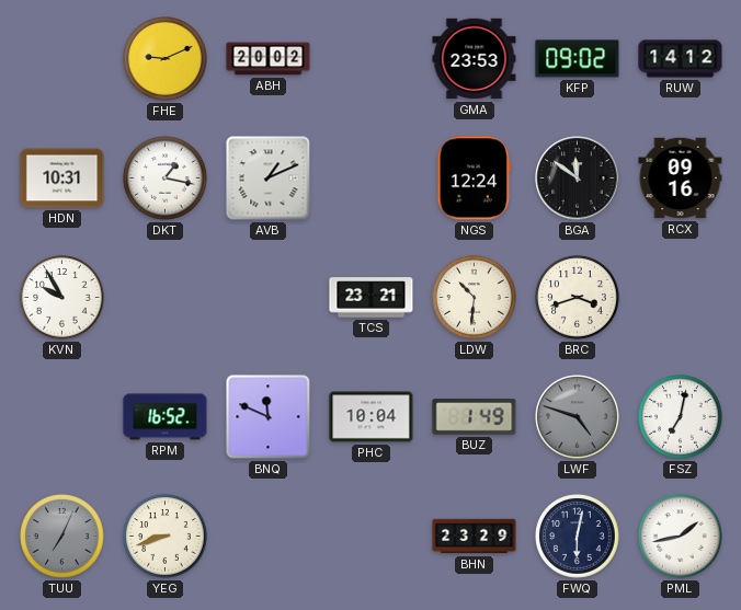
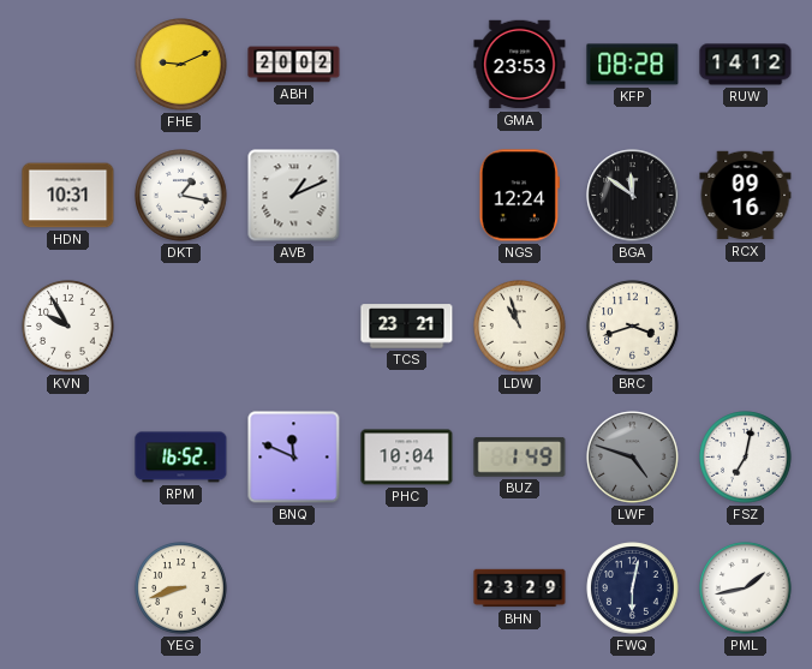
KFP: 09:02 -> 08:28
LDW: 10:31 -> 10:57
TUU: 7:04 -> none
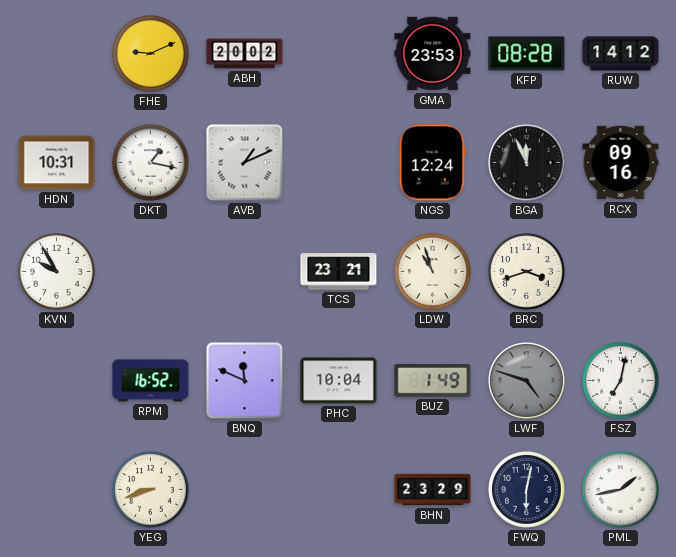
BGA: 11:51 -> 11:56
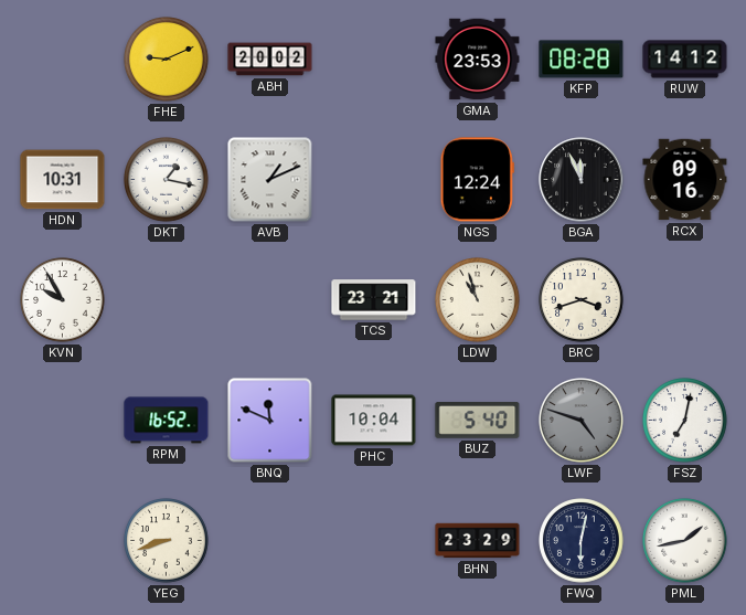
BUZ: 1:49 -> 5:40
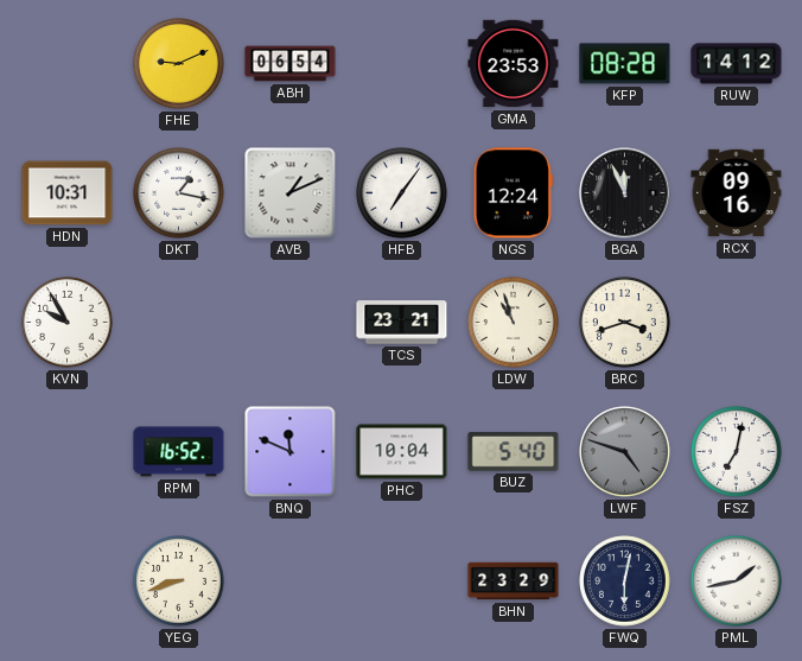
ABH: 20:02 -> 06:54
HFB: none -> 7:06
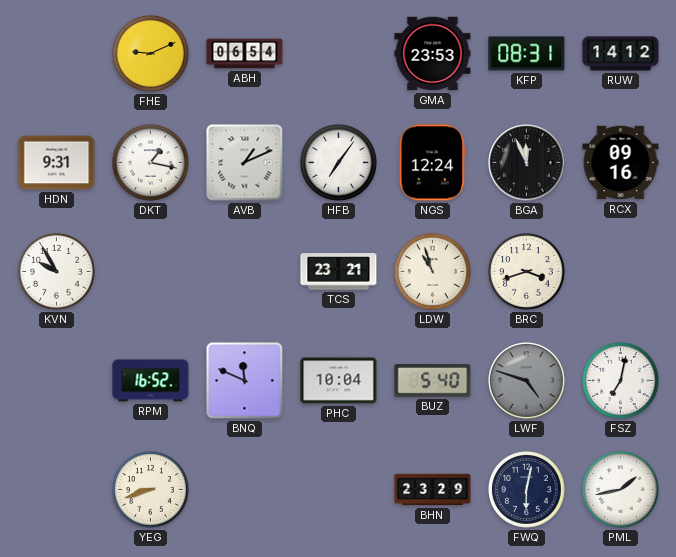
KFP: 08:28 -> 08:31
HDN: 10:31 -> 9:31
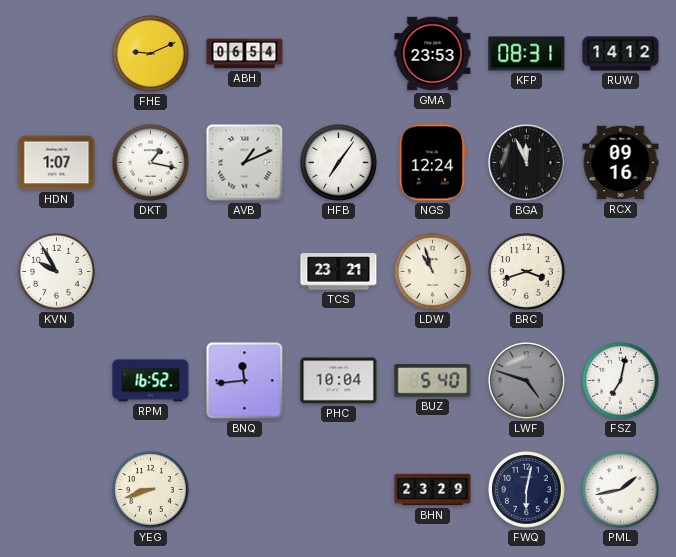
HDN: 9:31 -> 1:07
BNQ: 11:49 -> 11:44
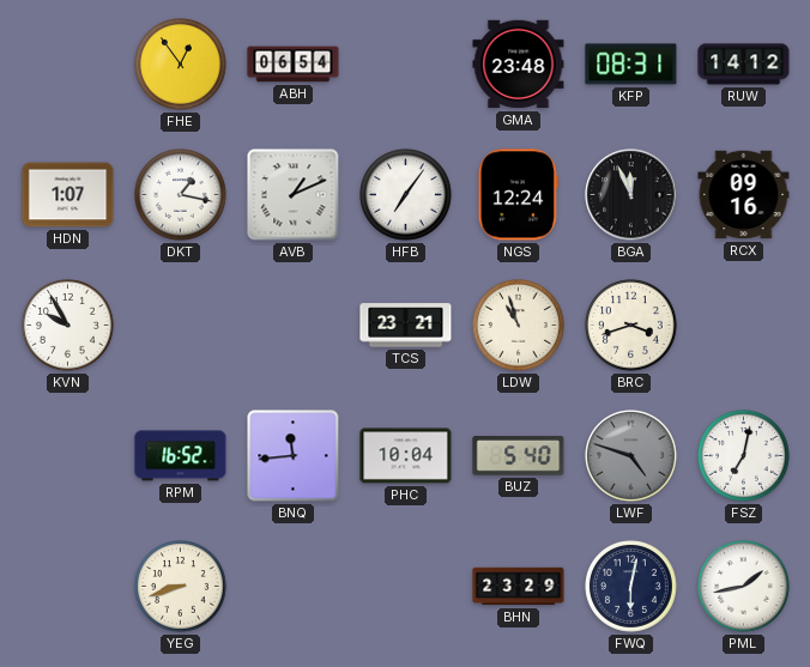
FHE: 9:11 -> 12:54
GMA: 23:53 -> 23:48
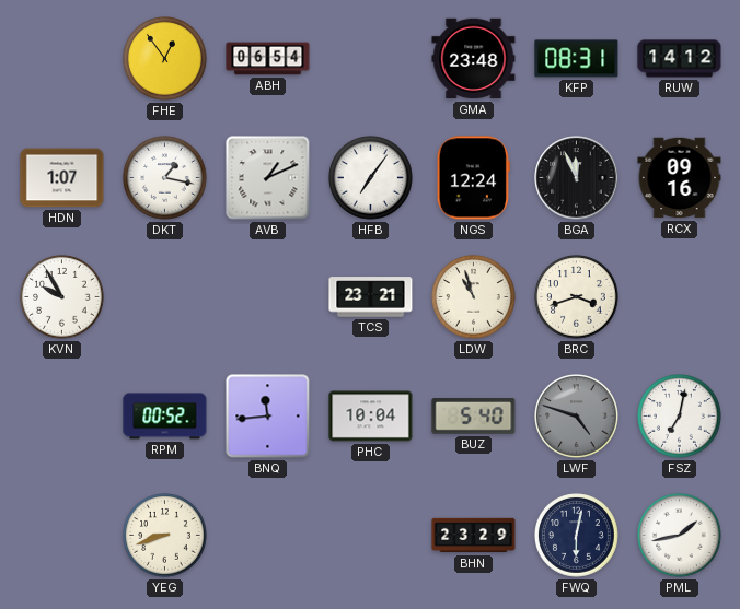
RPM: 16:52 -> 00:52
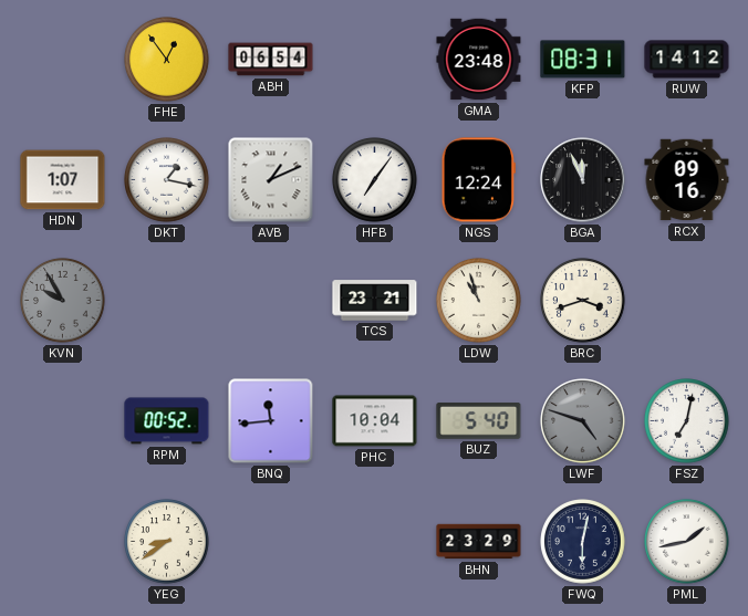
KVN dial: white -> grey
YEG: 8:42 -> 8:39
